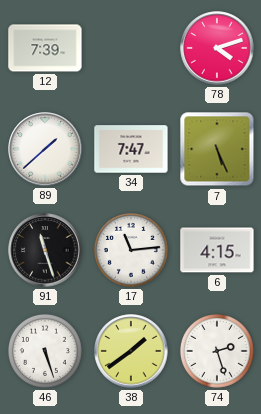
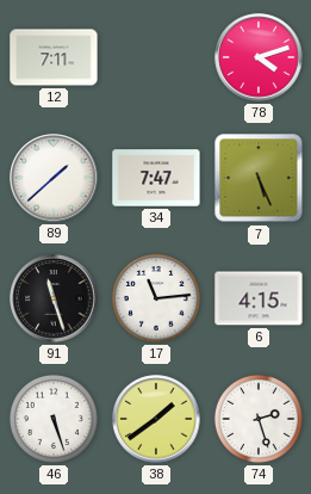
12: 7:39 -> 7:11
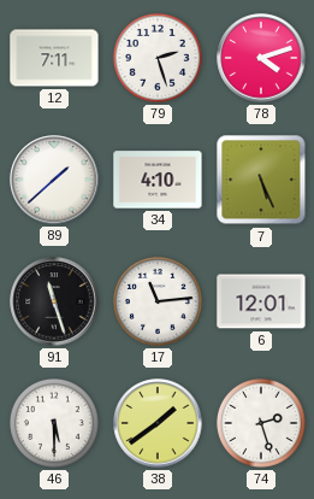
79: none -> 2:27
34: 7:47 -> 4:10
6: 4:15 -> 12:01
46: 5:27 -> 5:30
